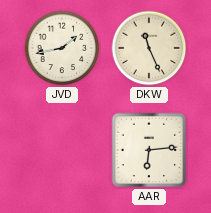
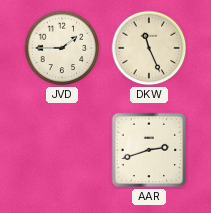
JVD: 1:43 -> 1:45
AAR: 6:14 -> 2:42
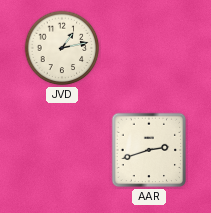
JVD: 1:45 -> 1:13
DKW: 11:26 -> none
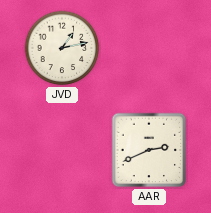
AAR: 2:42 -> 2:41
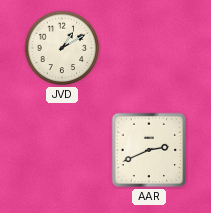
JVD: 1:13 -> 1:10
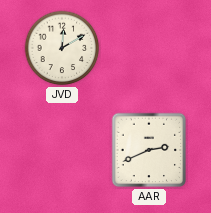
JVD: 1:10 -> 12:10
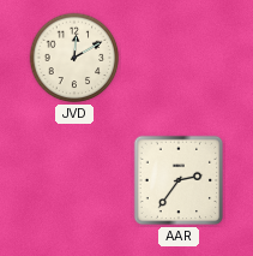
AAR: 2:41 -> 2:36
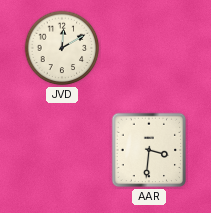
AAR: 2:36 -> 3:31
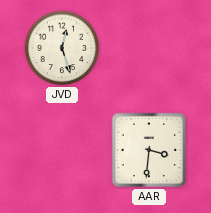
JVD: 12:10 -> 12:27
